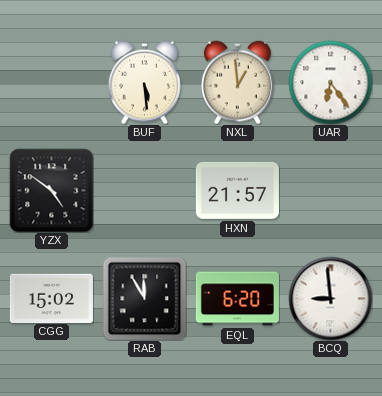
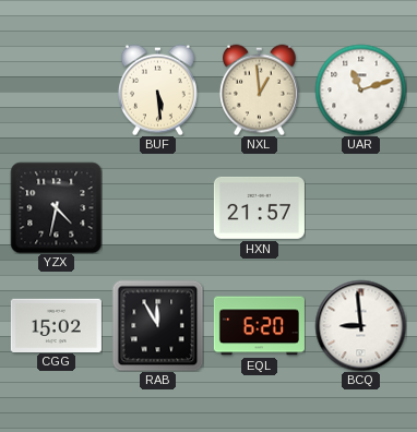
UAR: 6:24 -> 11:12
YZX: 4:51 -> 4:32
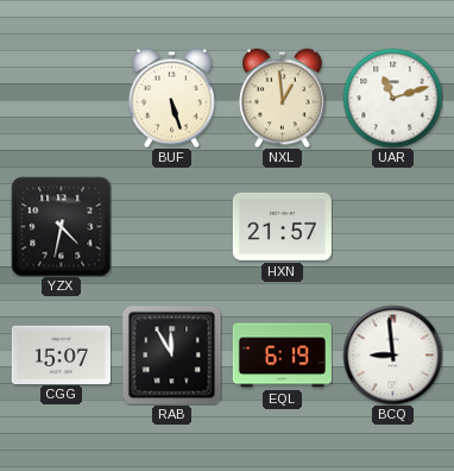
BUF: 5:29 -> 5:27
CGG: 15:02 -> 15:07
EQL: 6:20 -> 6:19
